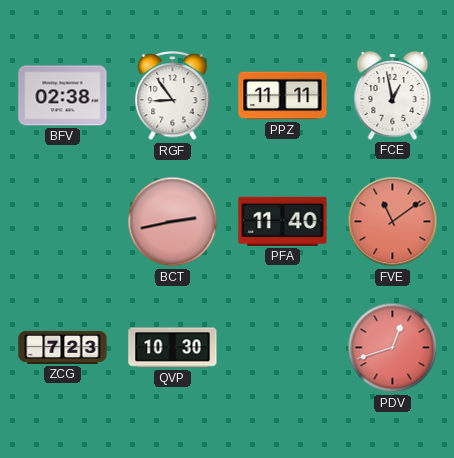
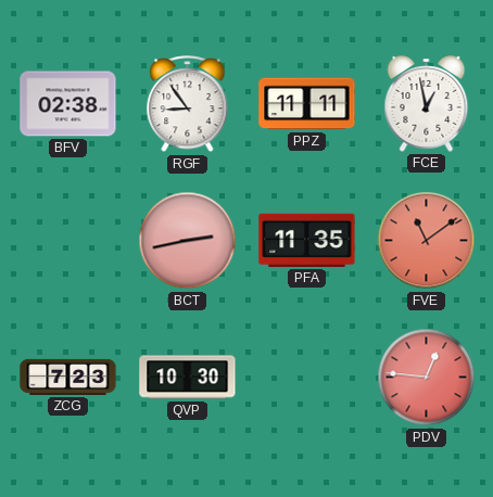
PFA: 11:40 -> 11:35
PDV: 12:42 -> 12:46
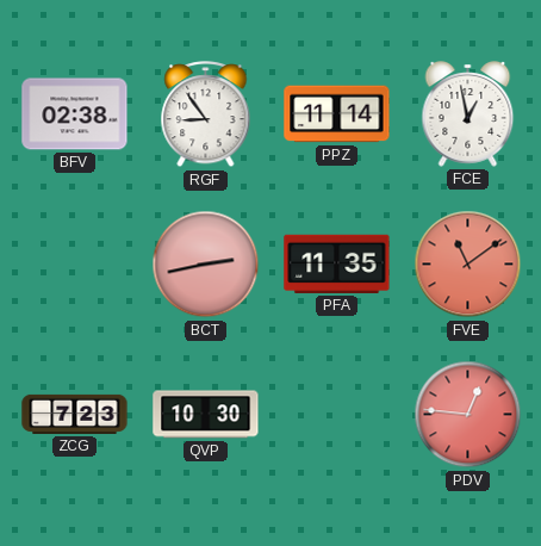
PPZ: 11:11 -> 11:14
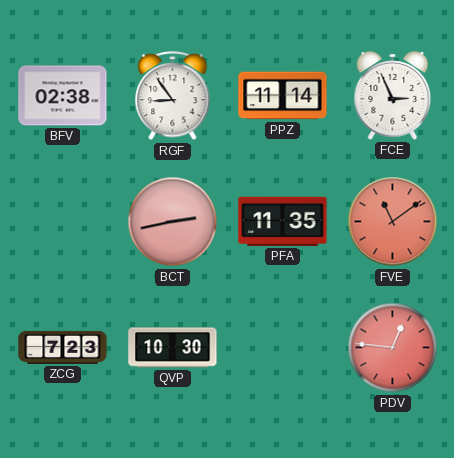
FCE: 12:58 -> 2:56
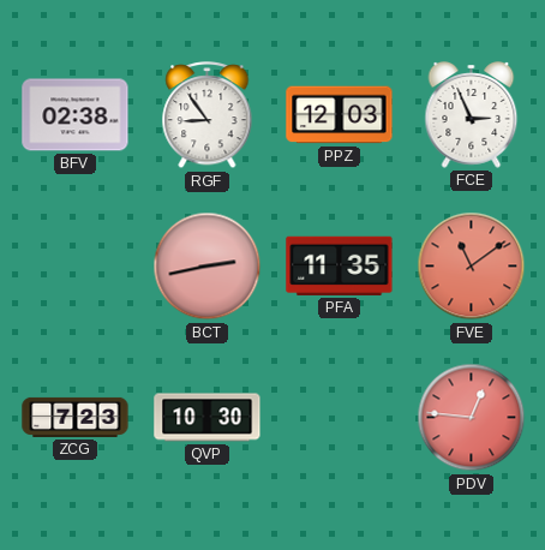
PPZ: 11:14 -> 12:03
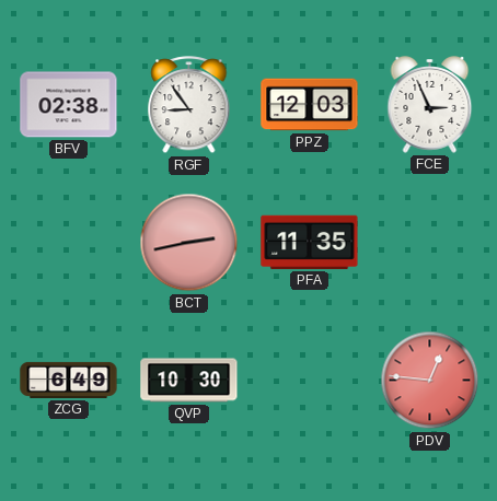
FVE: 11:09 -> none
ZCG: 7:23 -> 6:49
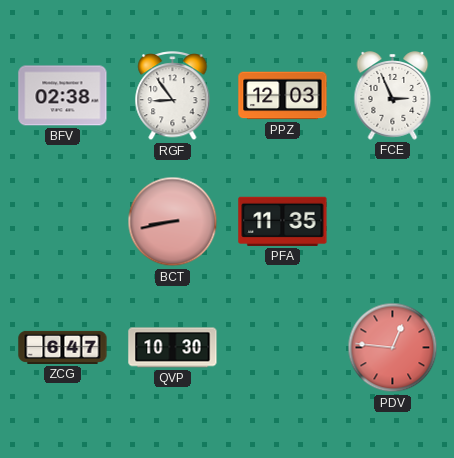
BCT: 2:43 -> 8:43
ZCG: 6:49 -> 6:47
